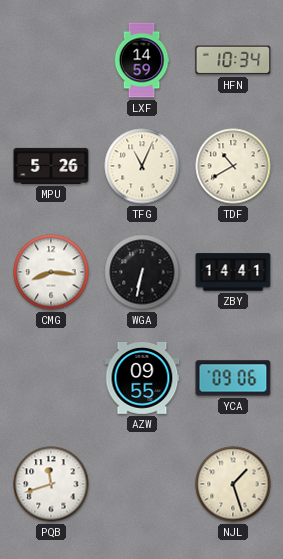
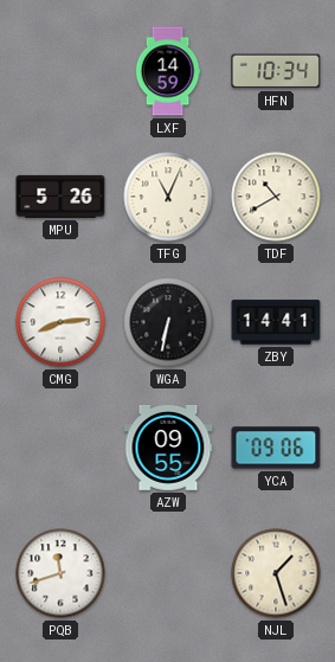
CMG: 8:16 -> 8:14
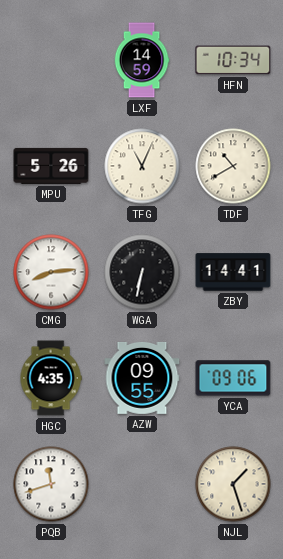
HGC: none -> 4:35
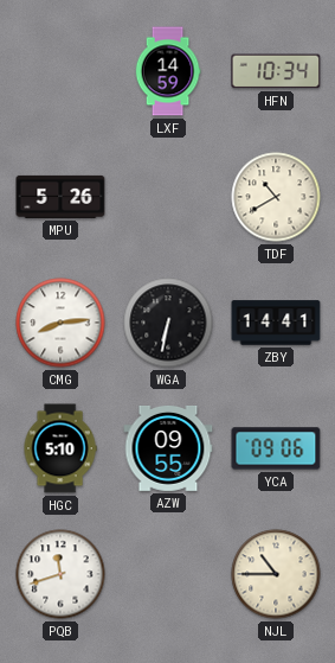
TFG: 11:04 -> none
HGC: 4:35 -> 5:10
NJL: 1:27 -> 10:45
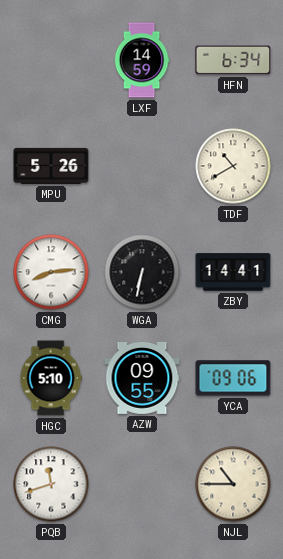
HFN: 10:34 -> 6:34
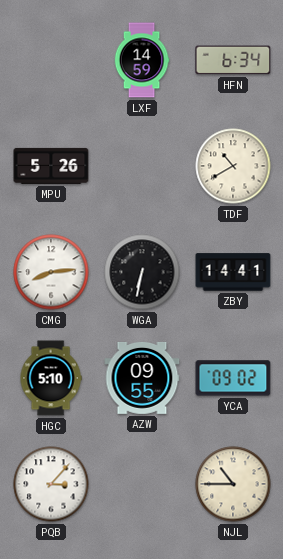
YCA: 09:06 -> 09:02
PQB: 11:42 -> 3:07
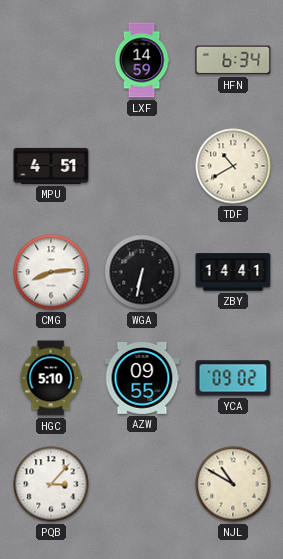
MPU: 5:26 -> 4:51
NJL: 10:45 -> 10:50
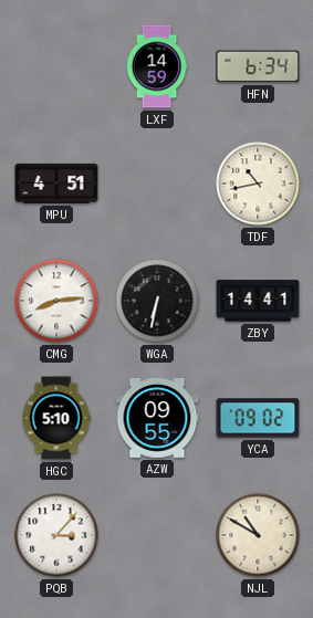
TDF: 10:40 -> 10:43
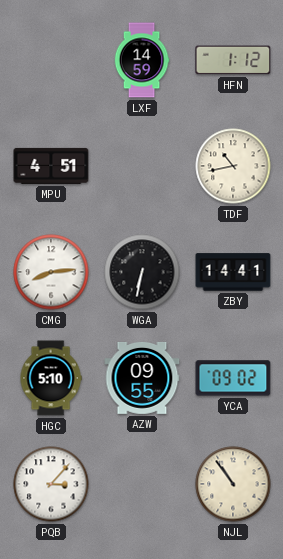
HFN: 6:34 -> 1:12
NJL: 10:50 -> 10:54
